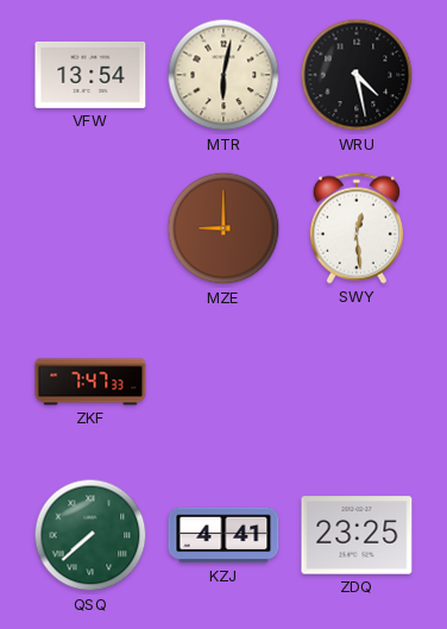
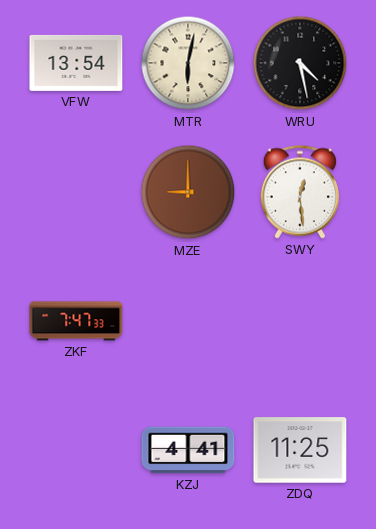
QSQ: 7:38 -> none
ZDQ: 23:25 -> 11:25
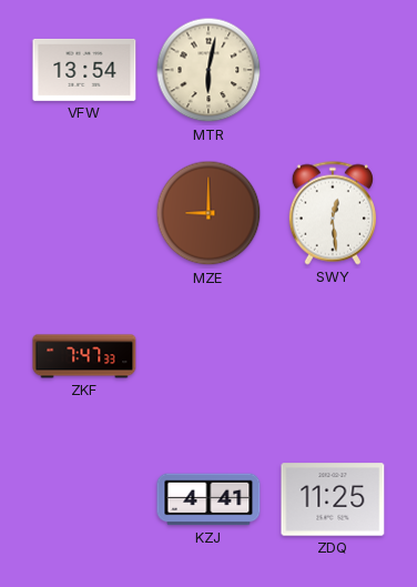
WRU: 4:28 -> none
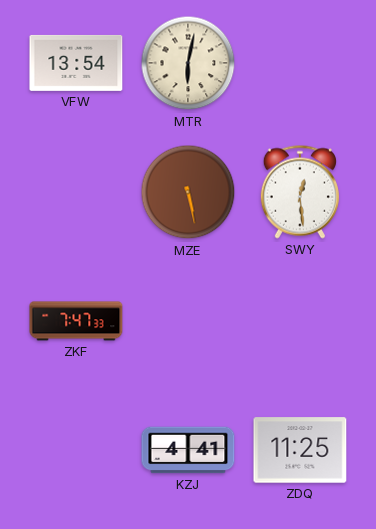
MZE: 9:00 -> 5:28
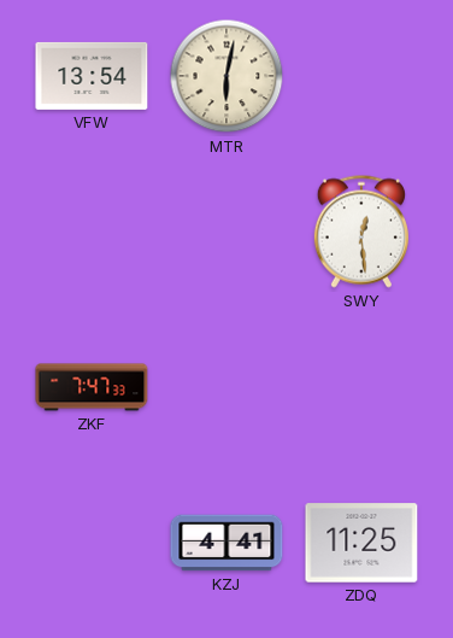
MZE: 5:28 -> none
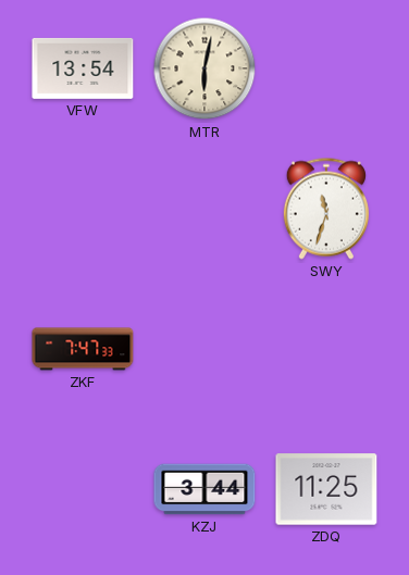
SWY: 12:29 -> 11:33
KZJ: 4:41 -> 3:44
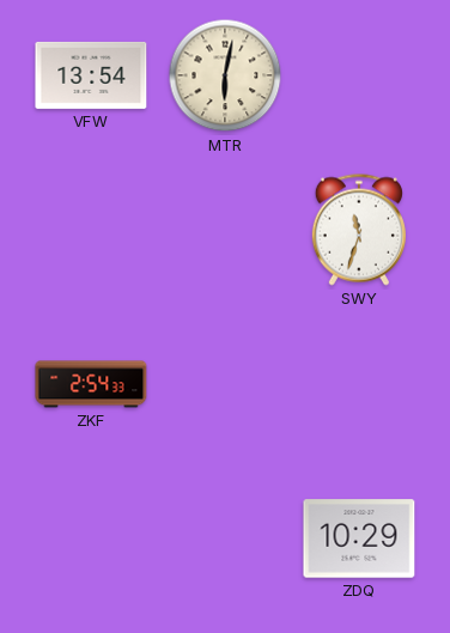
ZKF: 7:47 -> 2:54
KZJ: 3:44 -> none
ZDQ: 11:25 -> 10:29
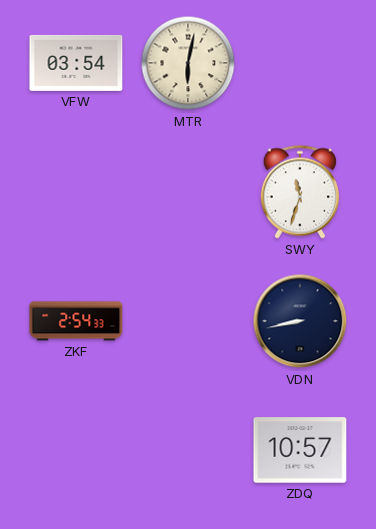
VFW: 13:54 -> 03:54
VDN: none -> 8:43
ZDQ: 10:29 -> 10:57
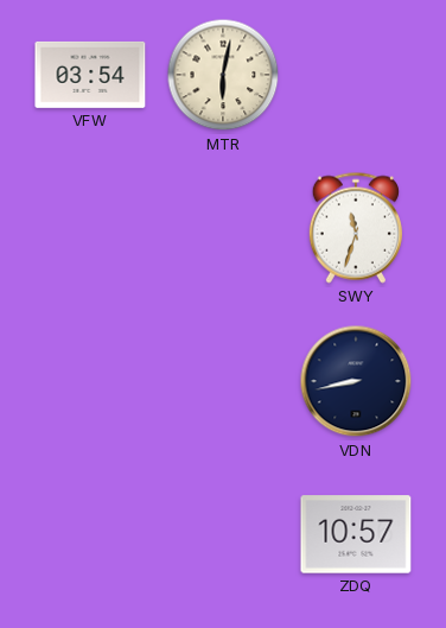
ZKF: 2:54 -> none
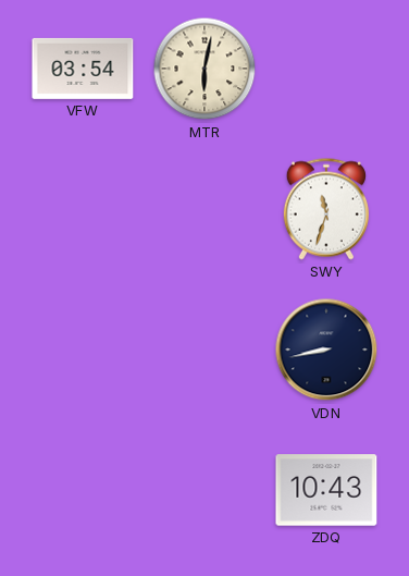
ZDQ: 10:57 -> 10:43
